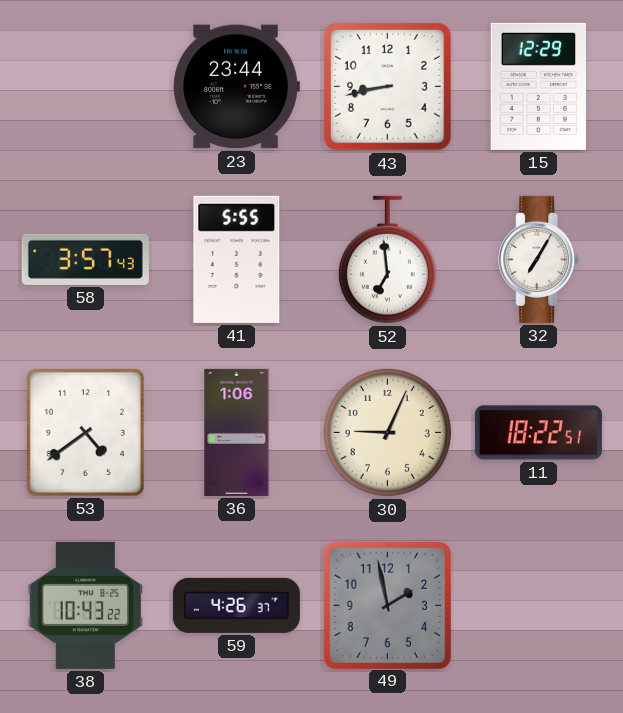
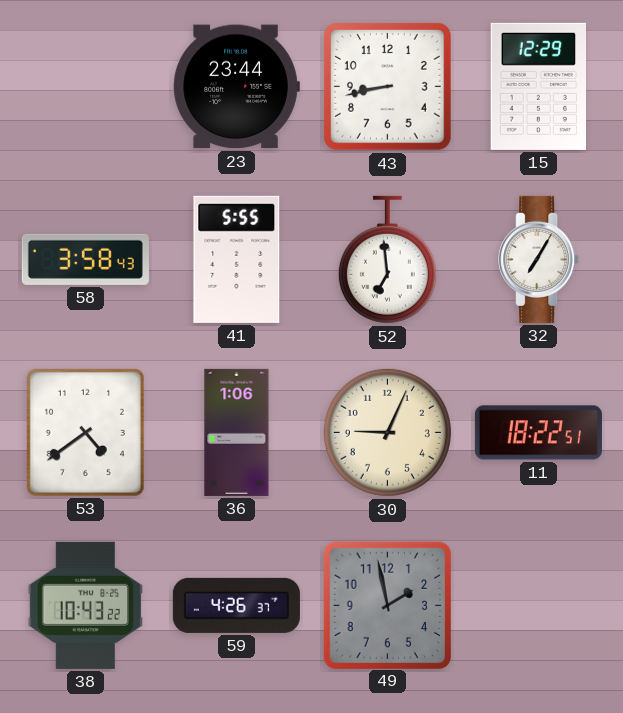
58: 3:57 -> 3:58
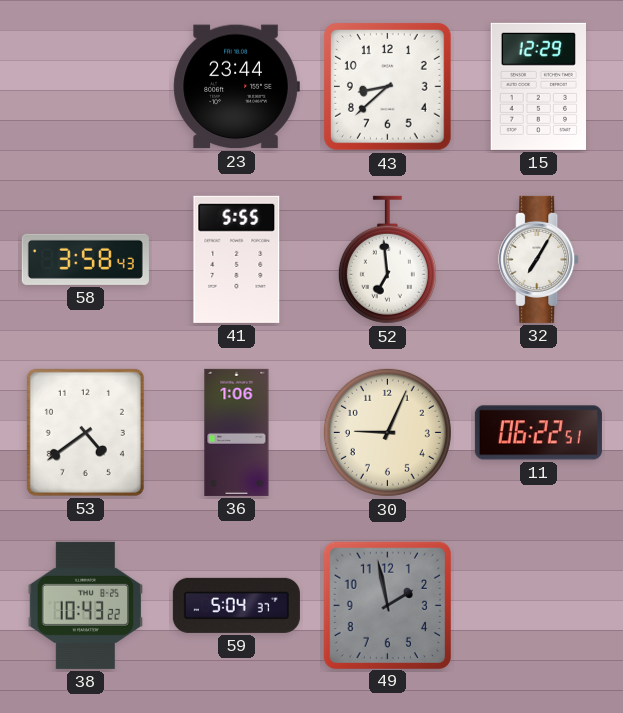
43: 8:43 -> 8:38
11: 18:22 -> 06:22
59: 4:26 -> 5:04
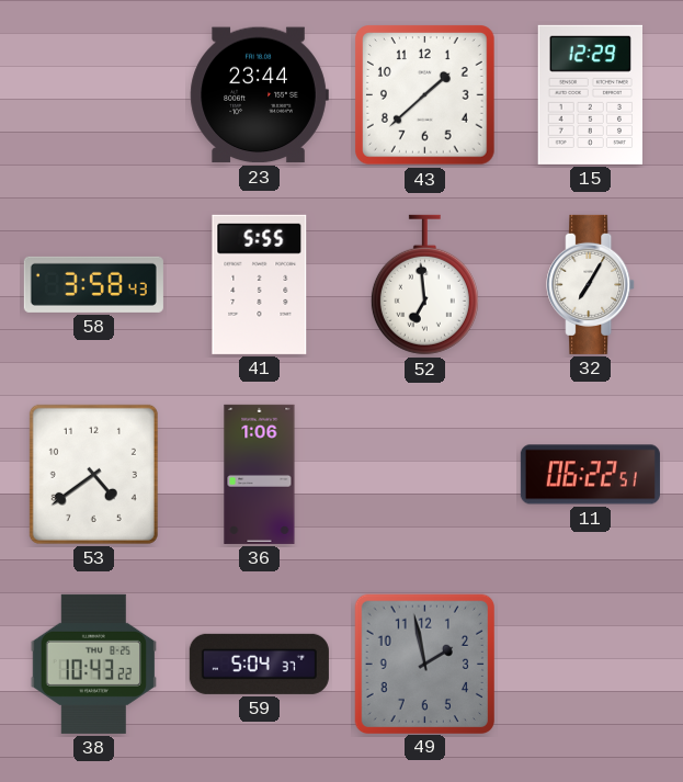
43: 8:38 -> 1:38
30: 9:04 -> none
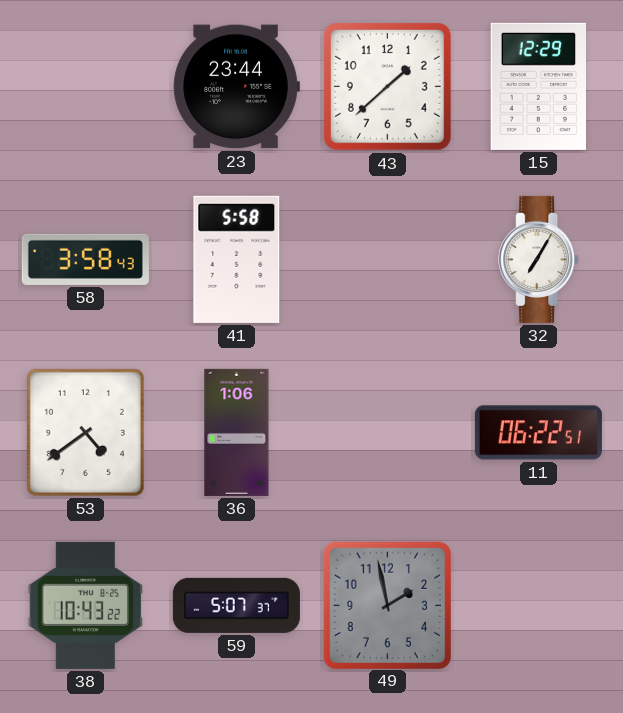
41: 5:55 -> 5:58
52: 6:59 -> none
59: 5:04 -> 5:07
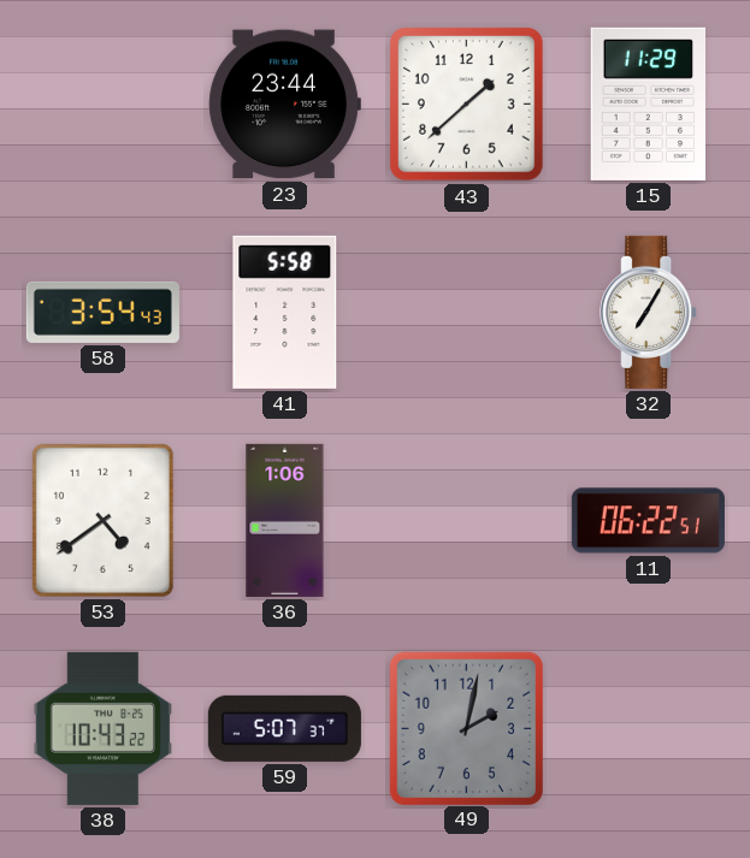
15: 12:29 -> 11:29
58: 3:58 -> 3:54
49: 1:58 -> 2:02
